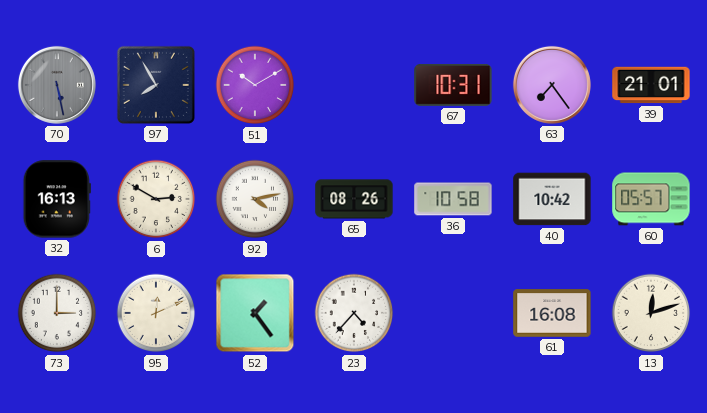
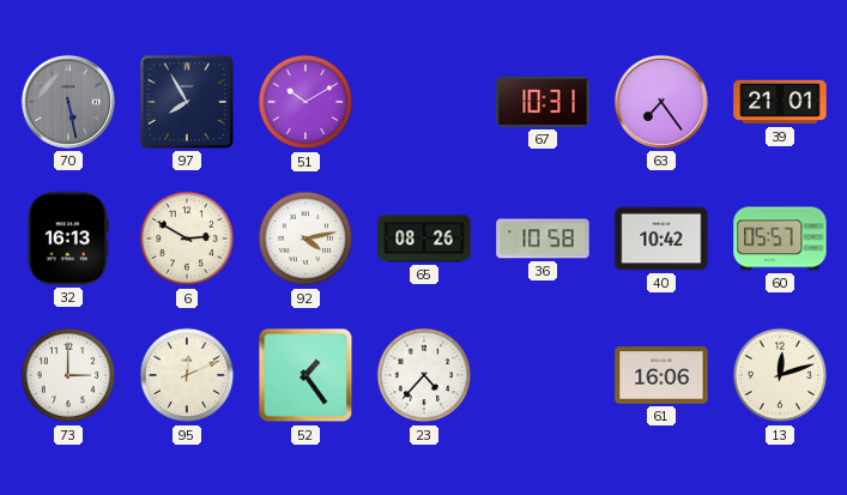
61: 16:08 -> 16:06
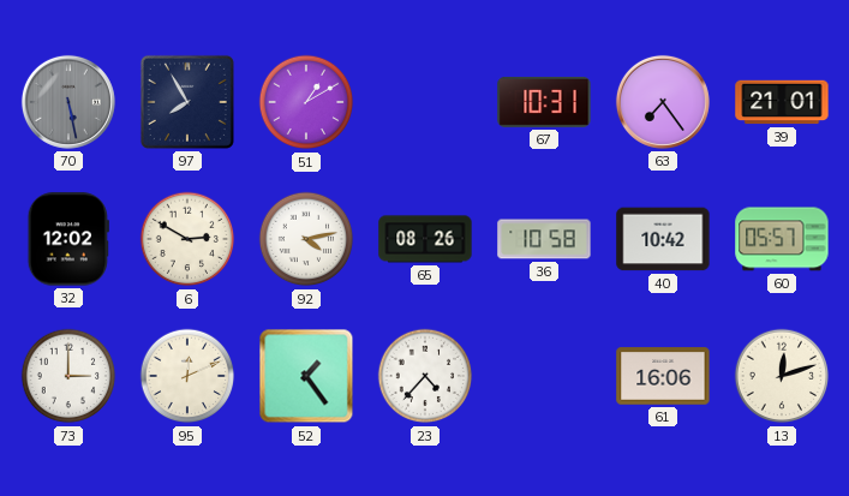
51: 10:10 -> 1:10
32: 16:13 -> 12:02
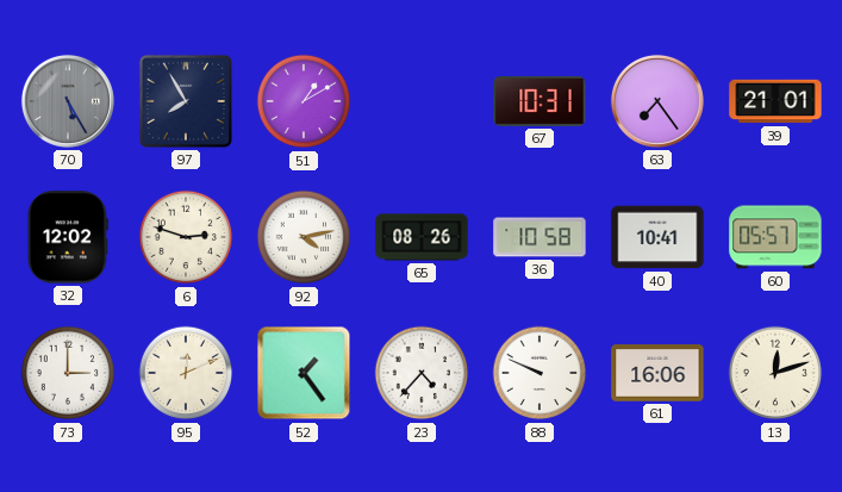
70: 5:28 -> 5:25
6: 2:50 -> 2:48
40: 10:42 -> 10:41
88: none -> 9:49
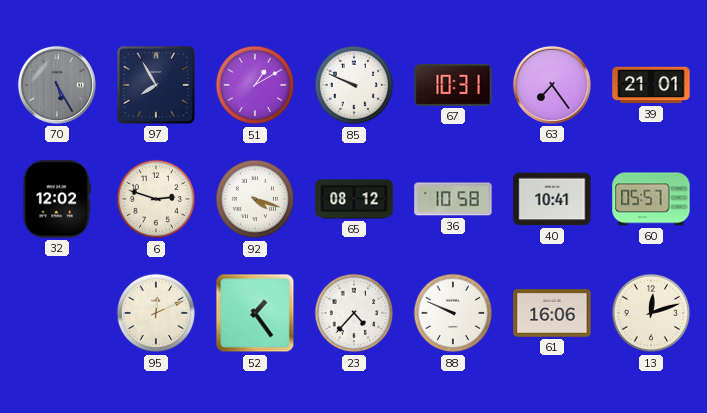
85: none -> 9:49
92: 4:13 -> 4:18
65: 08:26 -> 08:12
73: 3:00 -> none
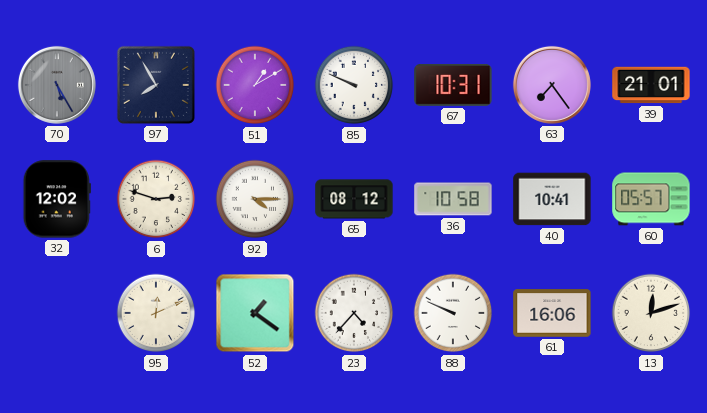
92: 4:18 -> 4:15
52: 1:24 -> 1:21
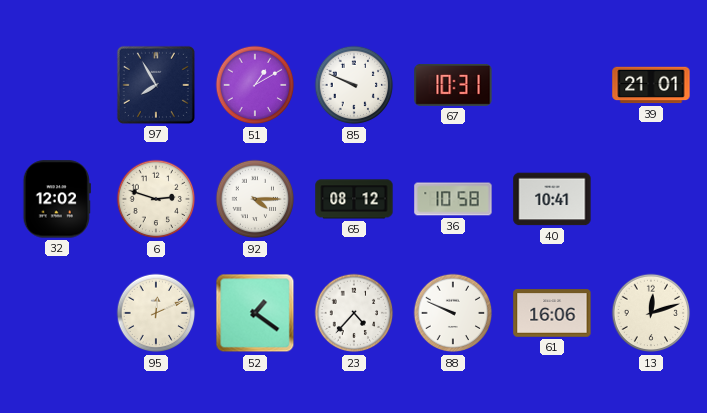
70: 5:25 -> none
63: 7:24 -> none
60: 05:57 -> none
